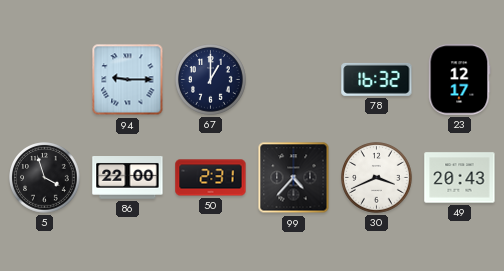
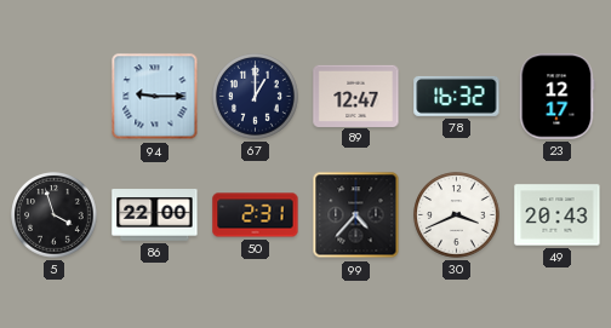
89: none -> 12:47
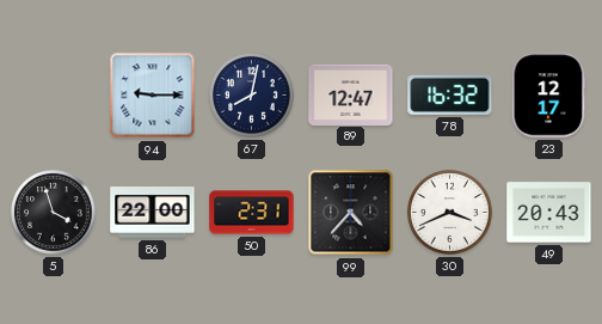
67: 1:00 -> 8:02
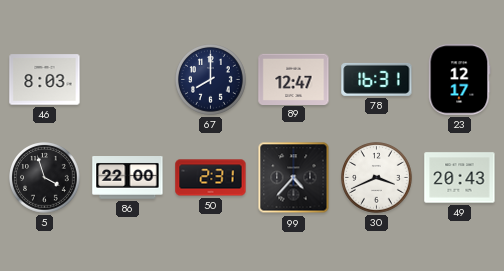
46: none -> 8:03
94: 9:15 -> none
67: 8:02 -> 8:00
78: 16:32 -> 16:31
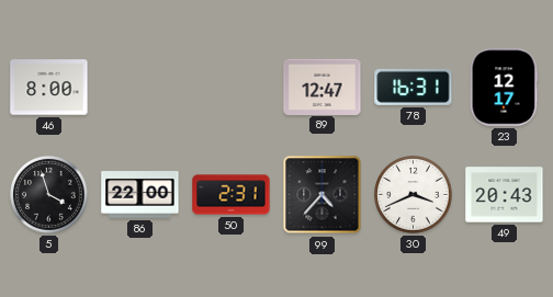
46: 8:03 -> 8:00
67: 8:00 -> none
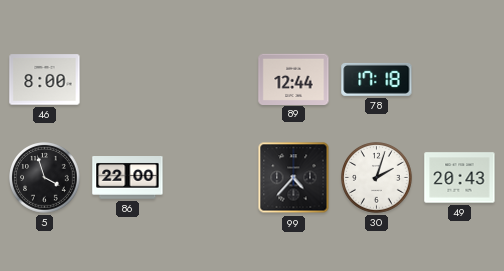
89: 12:47 -> 12:44
78: 16:31 -> 17:18
23: 12:17 -> none
50: 2:31 -> none
30: 3:41 -> 2:03
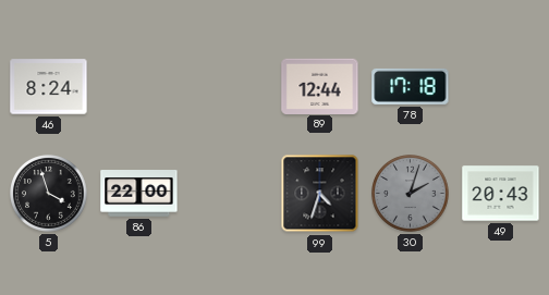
46: 8:00 -> 8:24
99: 4:37 -> 4:33
30 dial: white -> grey
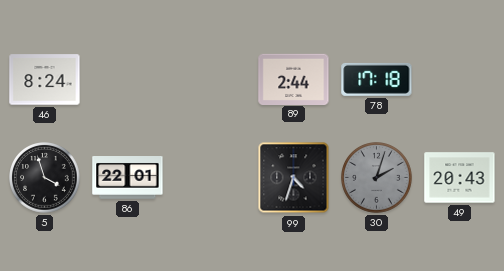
89: 12:44 -> 2:44
86: 22:00 -> 22:01
